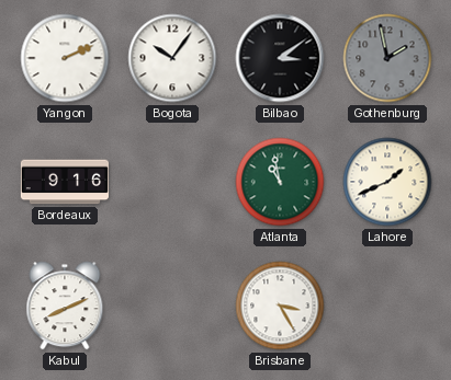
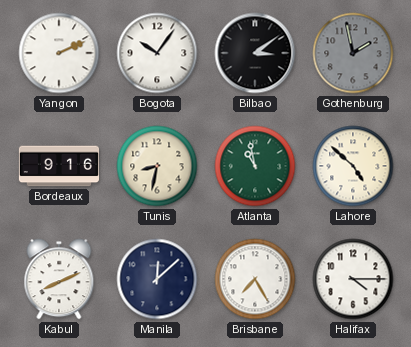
Tunis: none -> 8:32
Lahore: 1:41 -> 4:52
Manila: none -> 12:08
Brisbane: 3:25 -> 7:25
Halifax: none -> 4:15
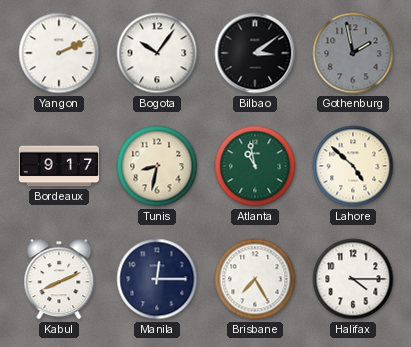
Bordeaux: 9:16 -> 9:17
Manila: 12:08 -> 12:15
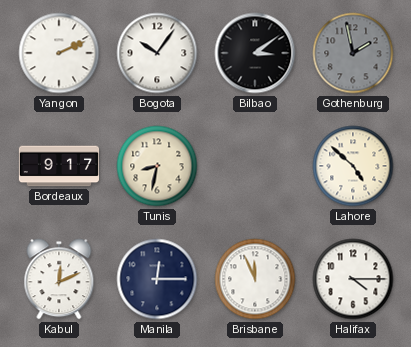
Atlanta: 10:58 -> none
Kabul: 8:11 -> 12:11
Brisbane: 7:25 -> 11:56
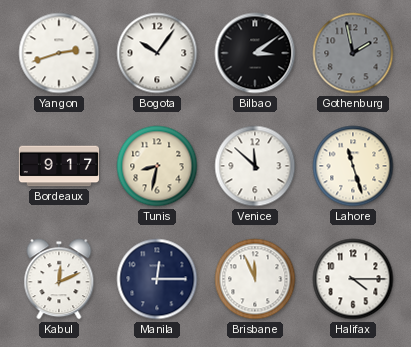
Yangon: 2:11 -> 2:42
Venice: none -> 11:52
Lahore: 4:52 -> 11:27
